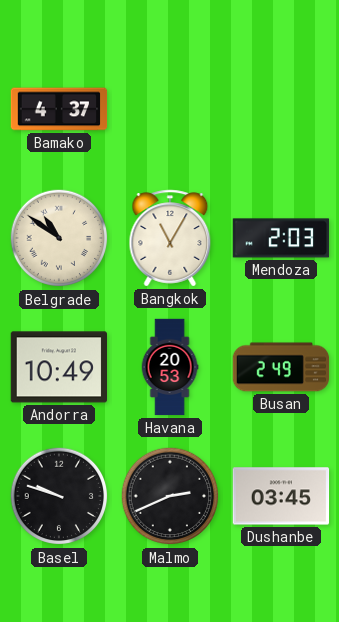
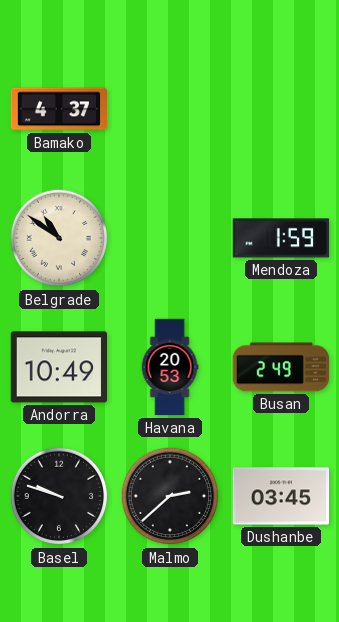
Bangkok: 11:05 -> none
Mendoza: 2:03 -> 1:59
Malmo: 2:41 -> 2:38
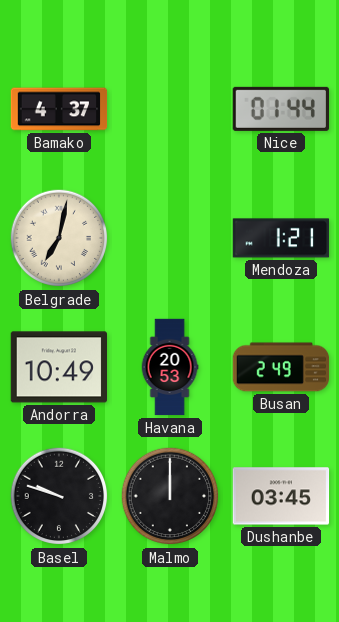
Nice: none -> 01:44
Belgrade: 10:51 -> 7:02
Mendoza: 1:59 -> 1:21
Malmo: 2:38 -> 12:00
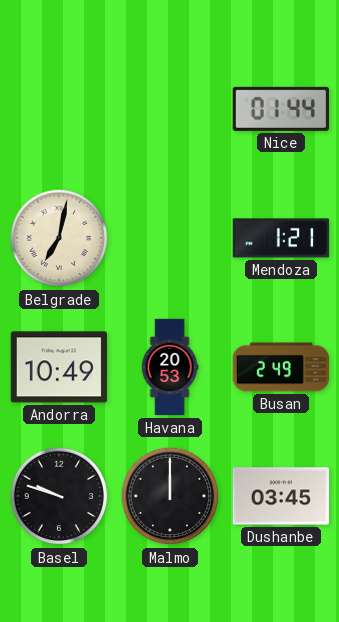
Bamako: 4:37 -> none
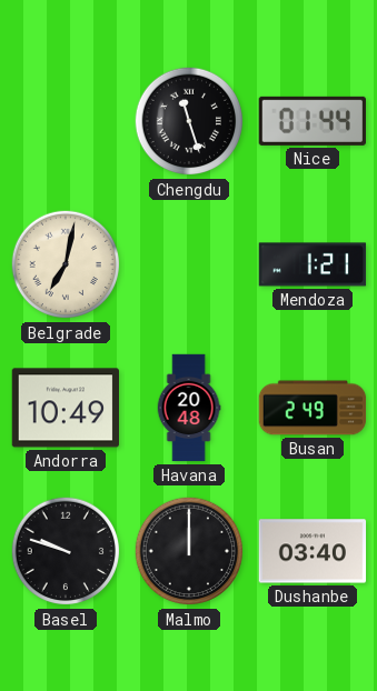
Chengdu: none -> 11:27
Havana: 20:53 -> 20:48
Dushanbe: 03:45 -> 03:40
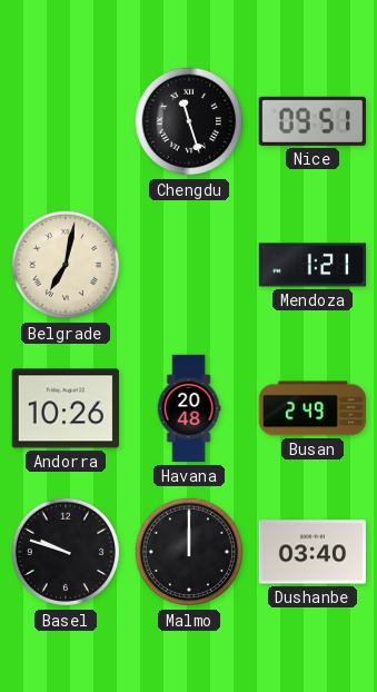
Nice: 01:44 -> 09:51
Andorra: 10:49 -> 10:26
